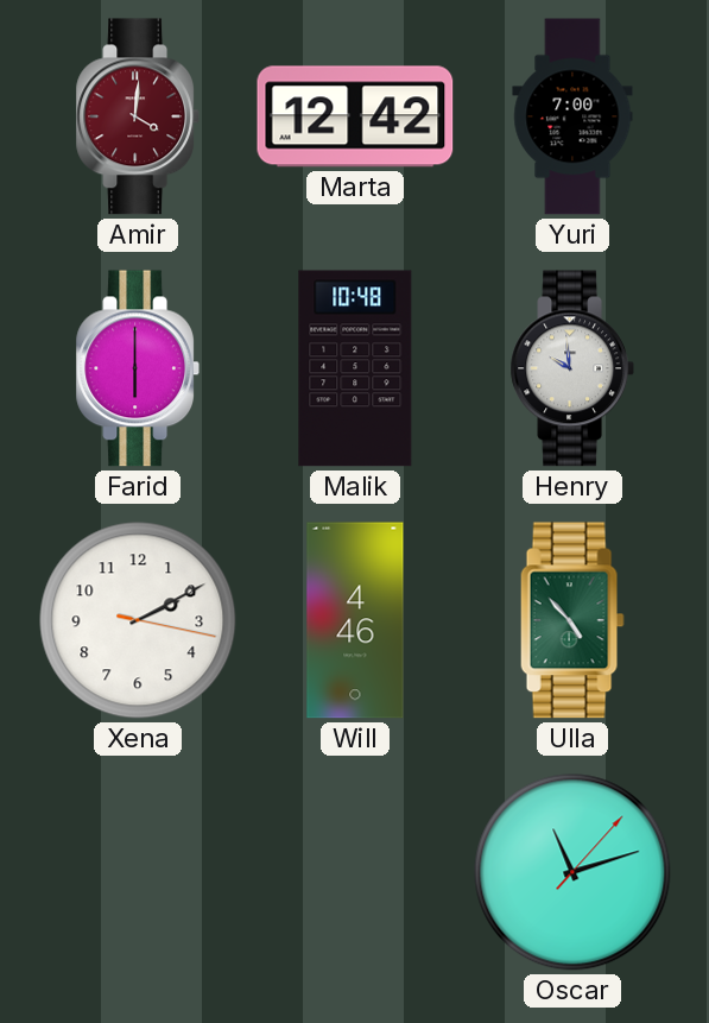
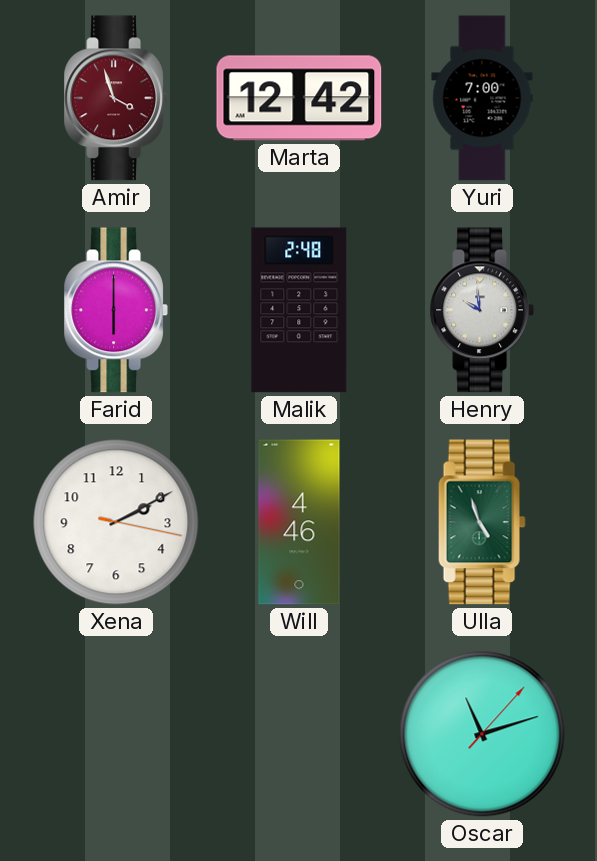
Amir: 4:01 -> 3:57
Malik: 10:48 -> 2:48
Ulla: 4:53 -> 4:57
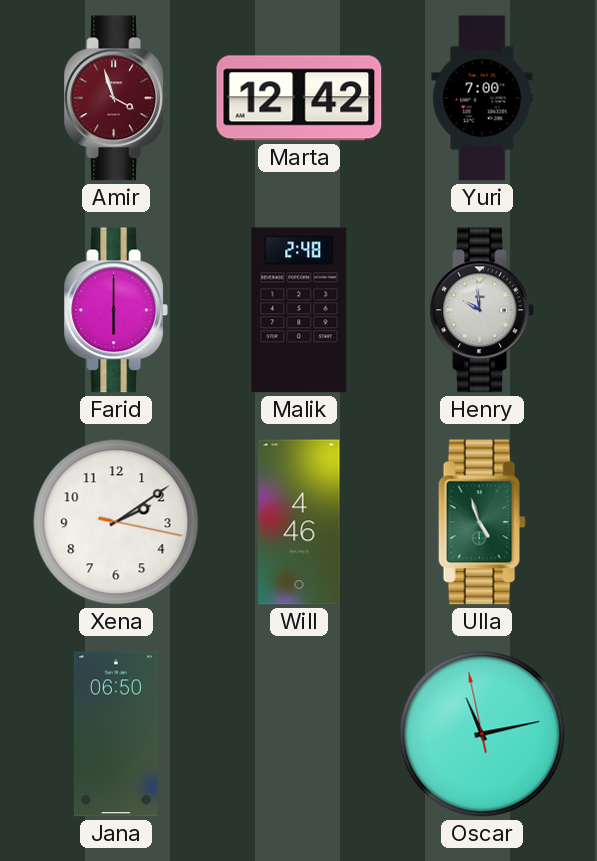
Xena: 2:10 -> 2:09
Jana: none -> 06:50
Oscar: 11:12:07 -> 11:12:58
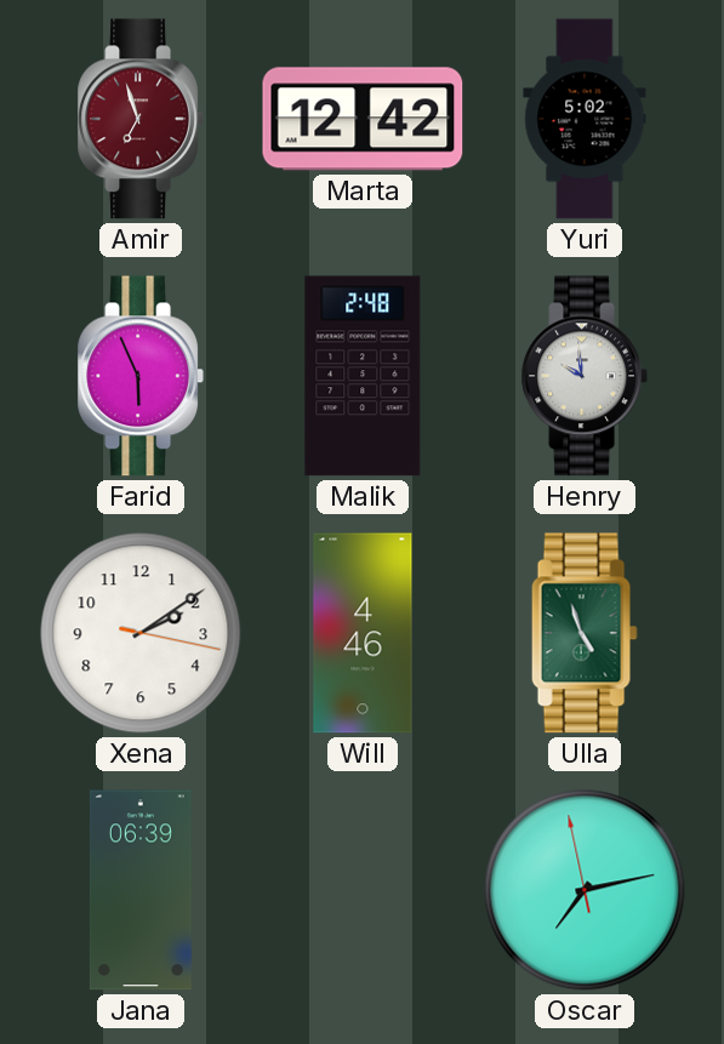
Amir: 3:57 -> 6:57
Yuri: 7:00 -> 5:02
Farid: 6:00 -> 5:56
Jana: 06:50 -> 06:39
Oscar: 11:12 -> 7:12
